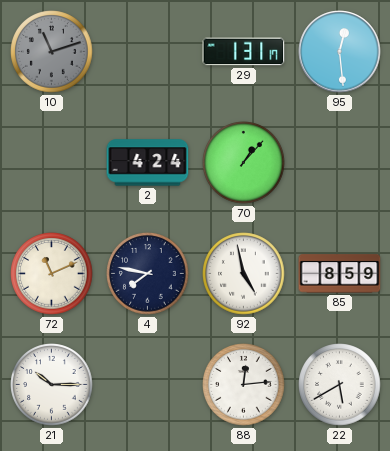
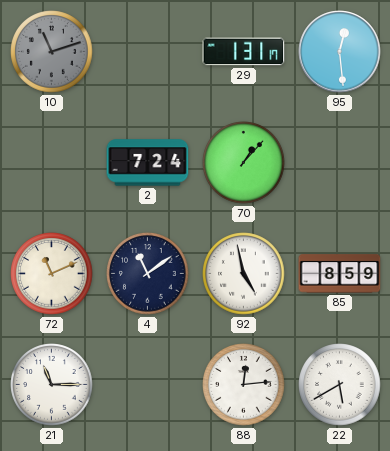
2: 4:24 -> 7:24
4: 7:47 -> 11:09
21: 10:15 -> 11:15
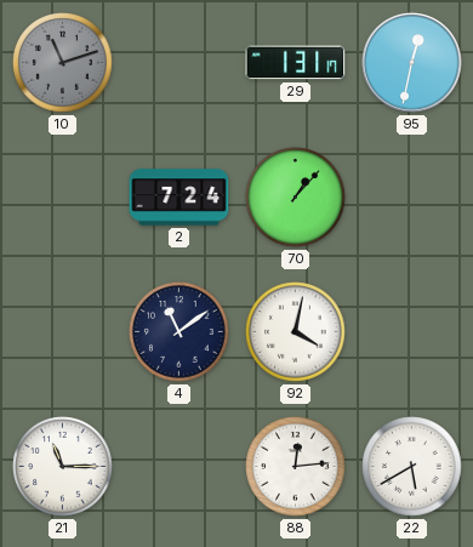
95: 12:29 -> 12:32
72: 11:11 -> none
92: 4:58 -> 4:02
85: 8:59 -> none
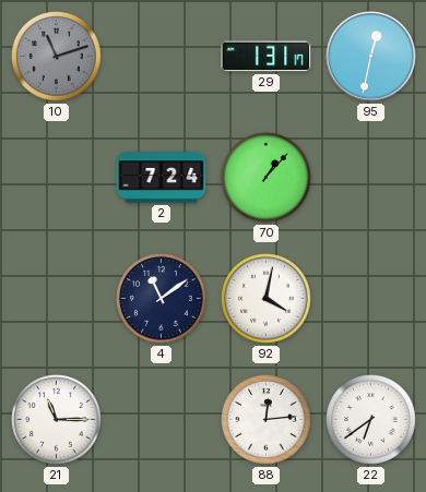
22: 5:40 -> 6:39
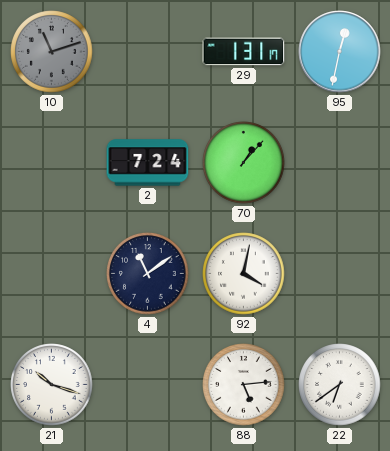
21: 11:15 -> 10:18
88: 12:14 -> 5:14
